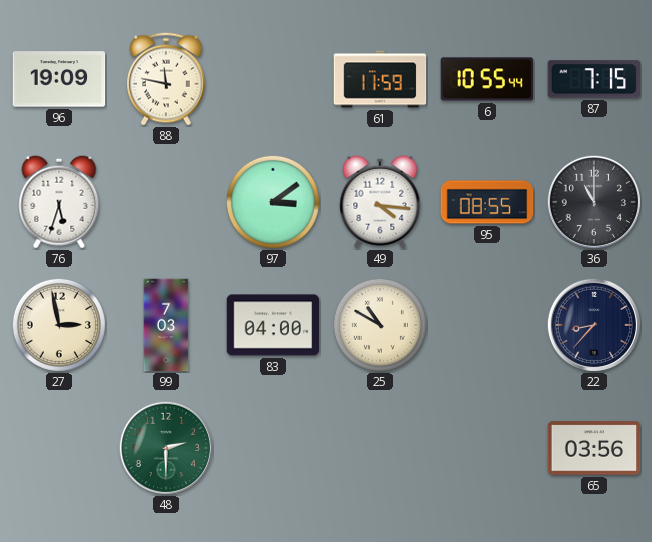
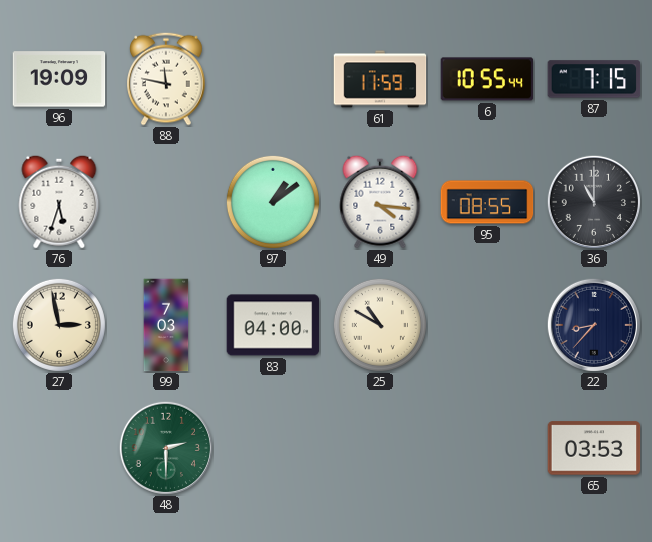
97: 3:09 -> 1:09
65: 03:56 -> 03:53
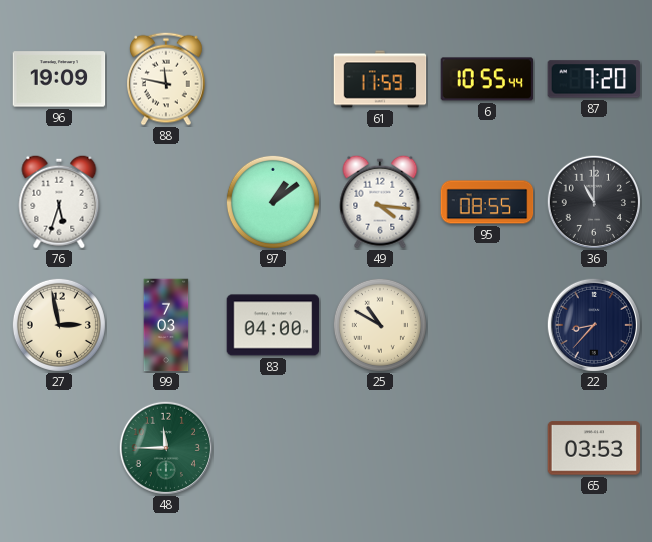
87: 7:15 -> 7:20
48: 2:30 -> 11:45
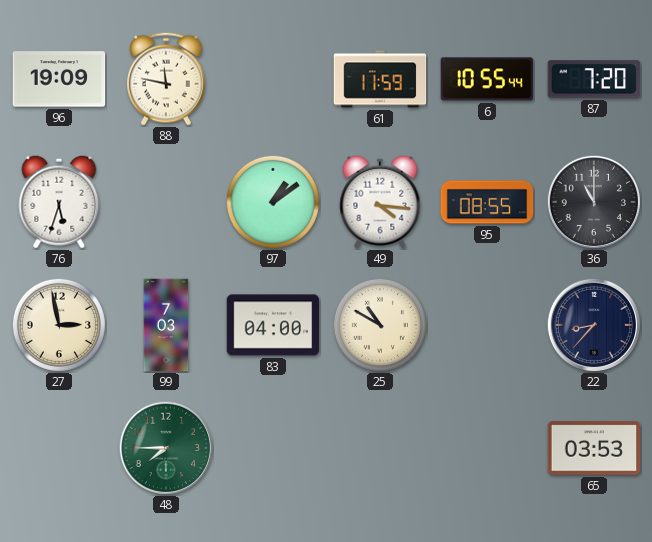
48: 11:45 -> 7:45
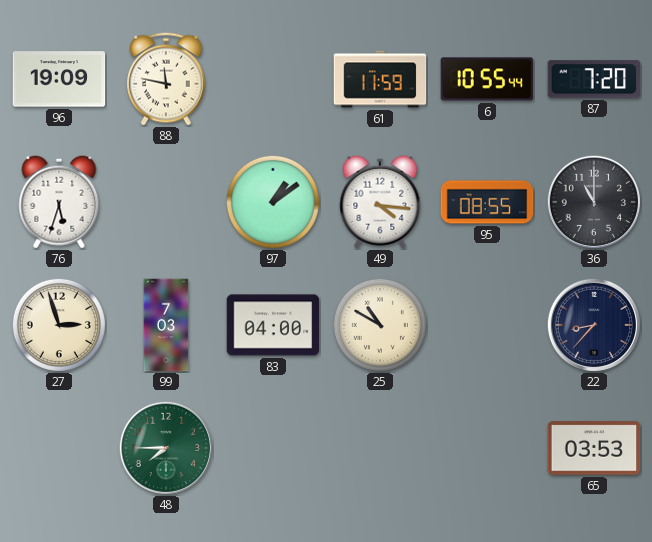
27: 2:58 -> 2:57
